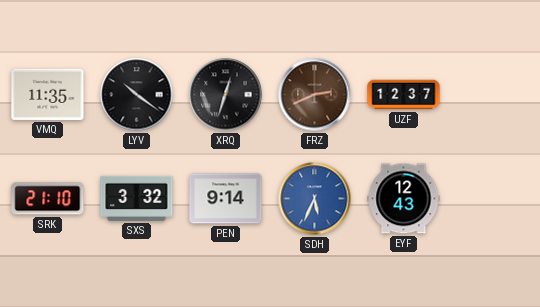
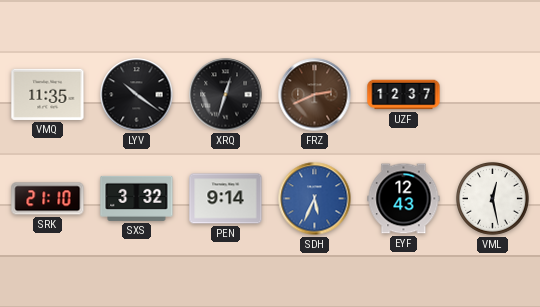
VML: none -> 12:28
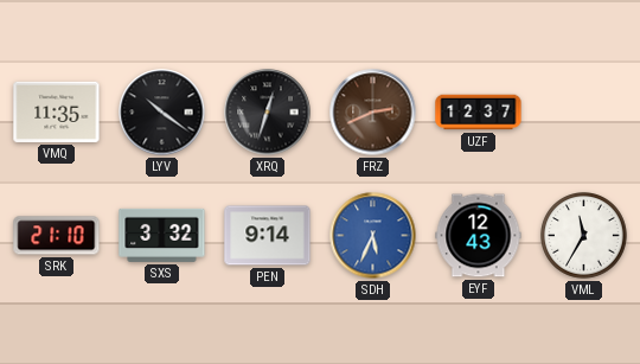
VML: 12:28 -> 11:35
